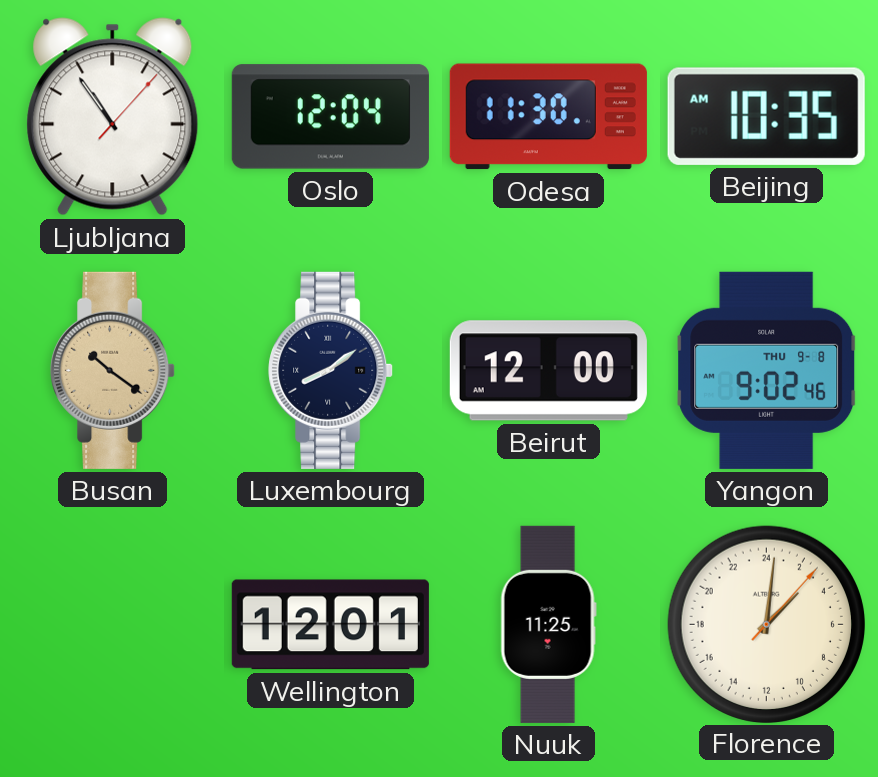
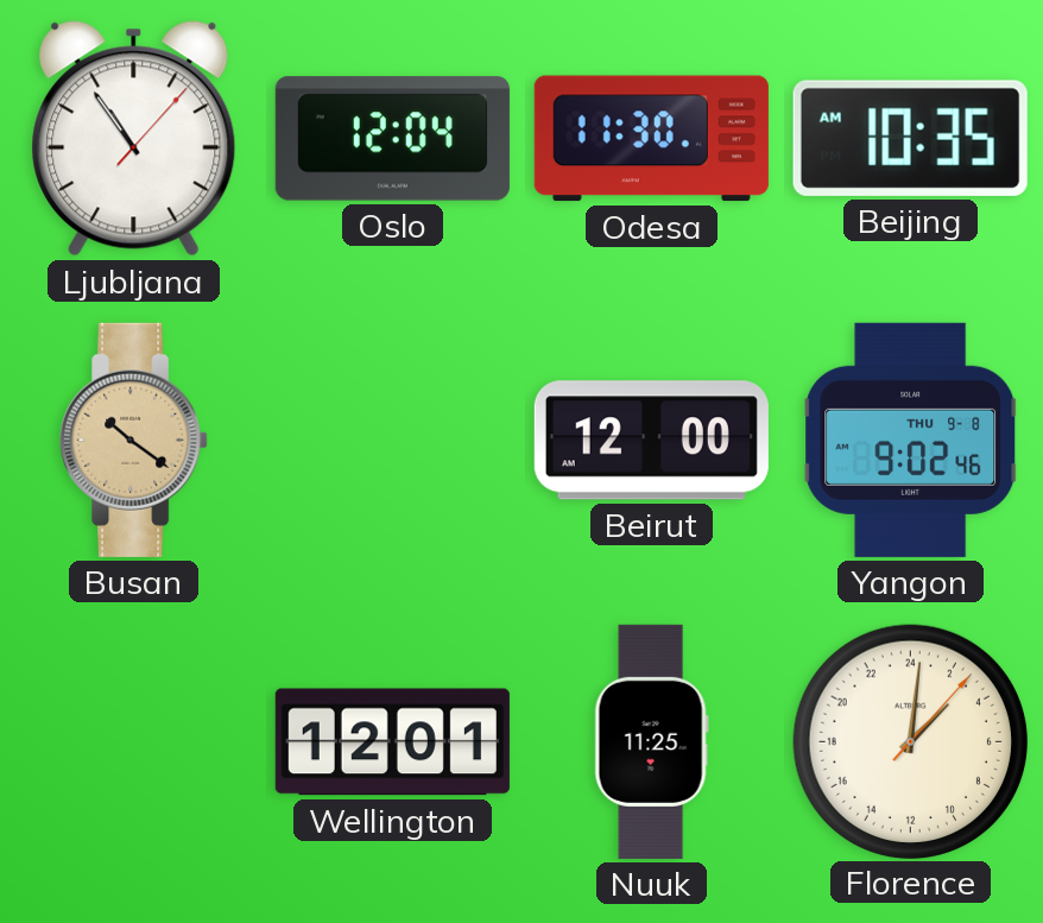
Luxembourg: 8:09 -> none
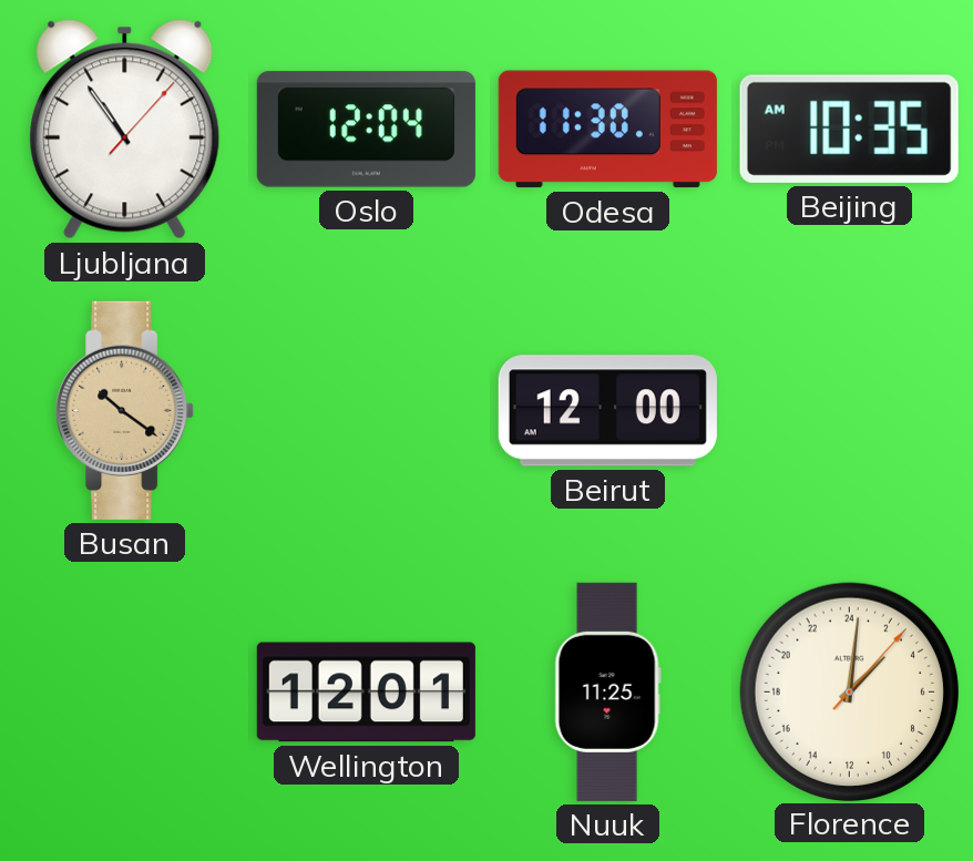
Yangon: 9:02 -> none
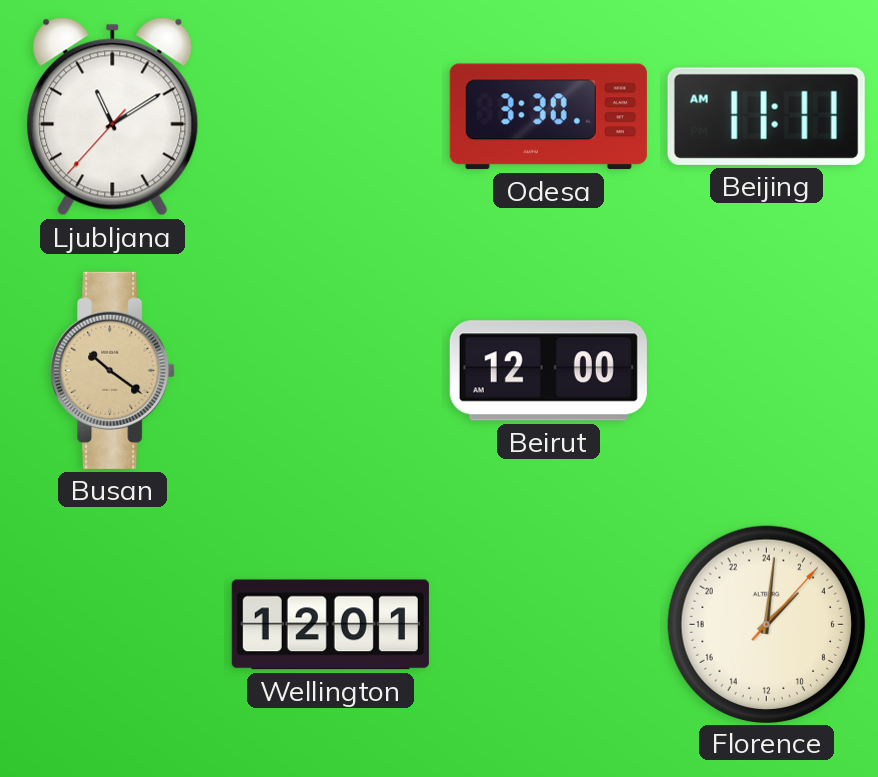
Ljubljana: 10:54 -> 11:09
Oslo: 12:04 -> none
Odesa: 11:30 -> 3:30
Beijing: 10:35 -> 11:11
Nuuk: 11:25 -> none
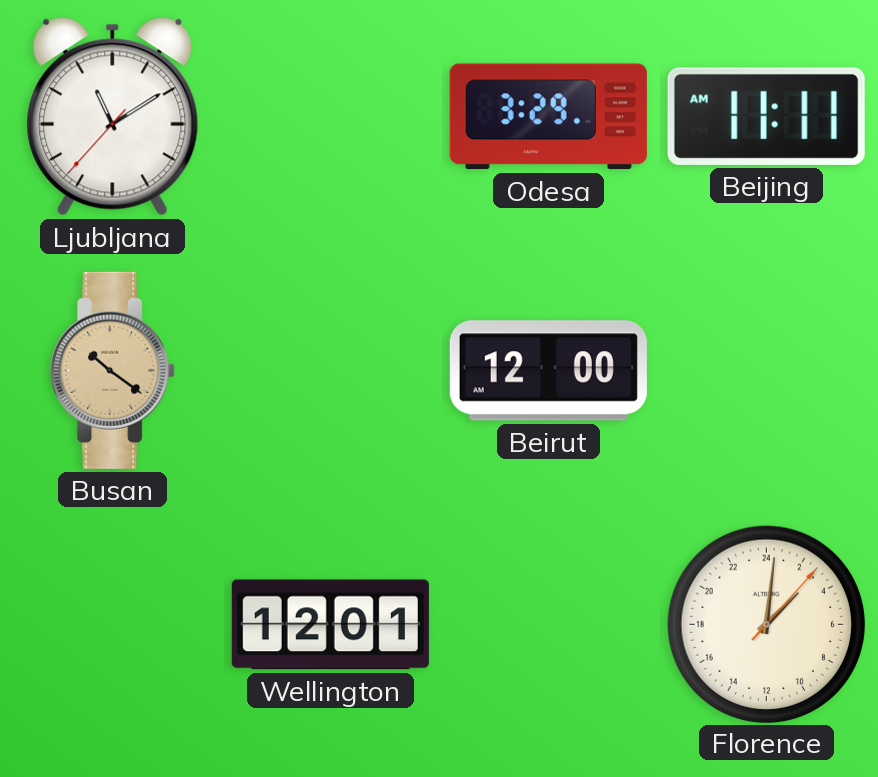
Odesa: 3:30 -> 3:29
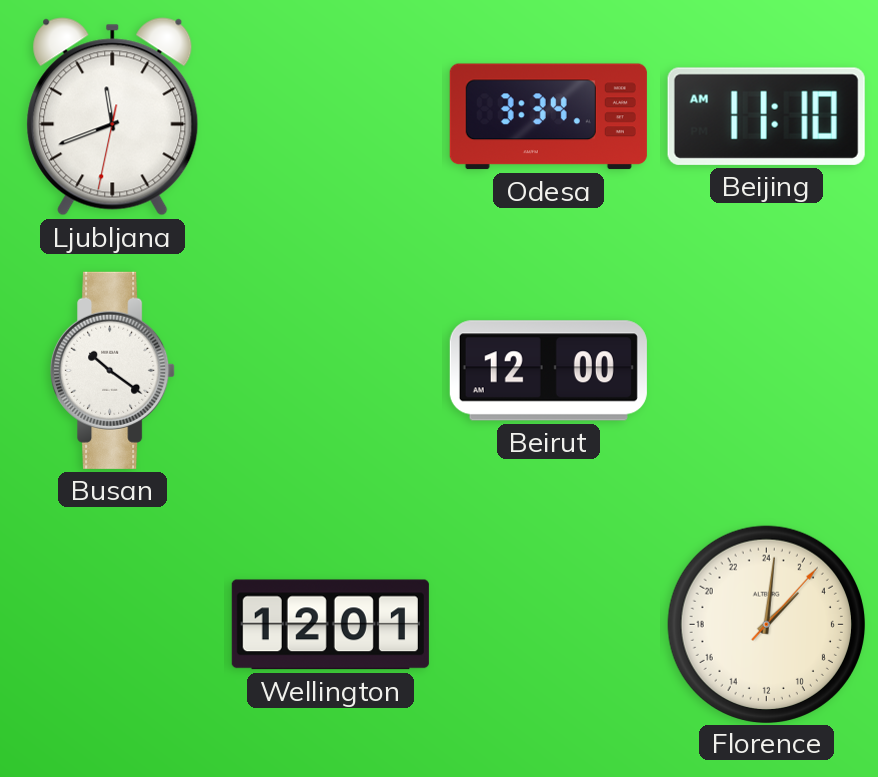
Ljubljana: 11:09 -> 11:41
Odesa: 3:29 -> 3:34
Beijing: 11:11 -> 11:10
Busan dial: champagne -> white
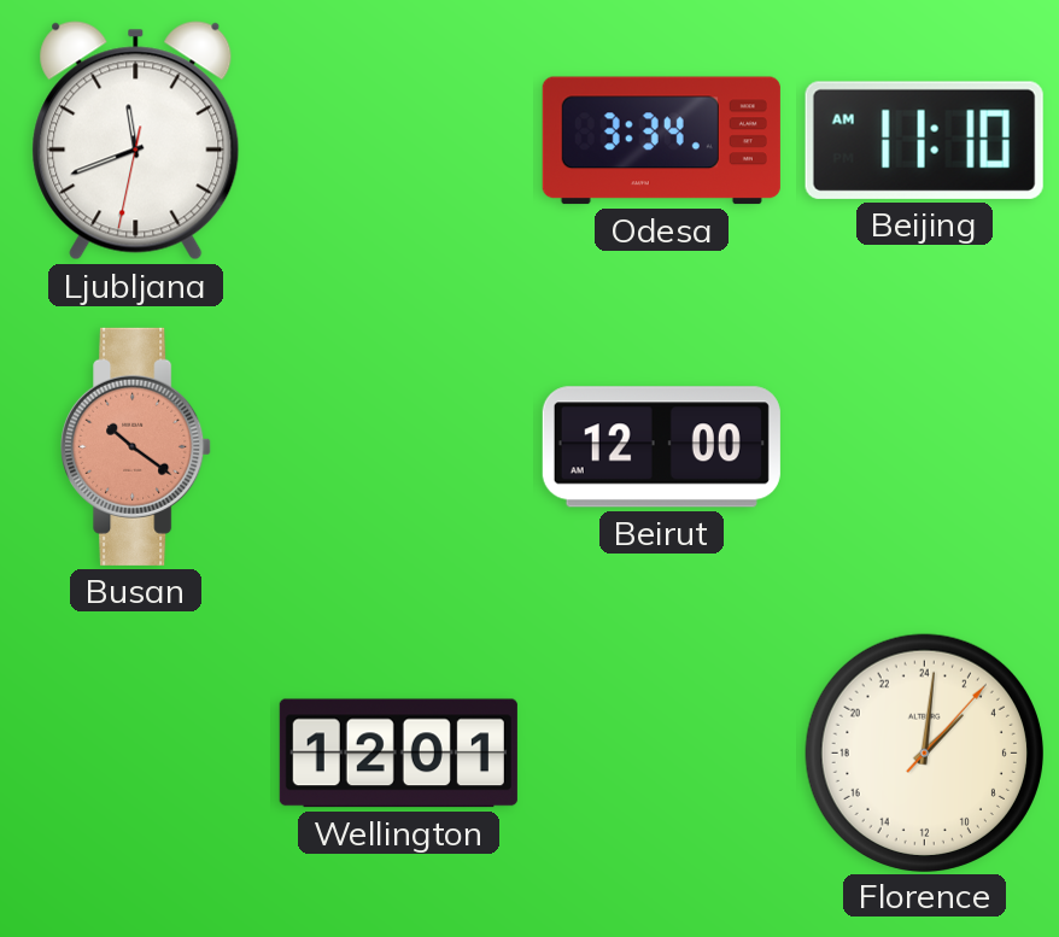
Busan dial: white -> salmon
